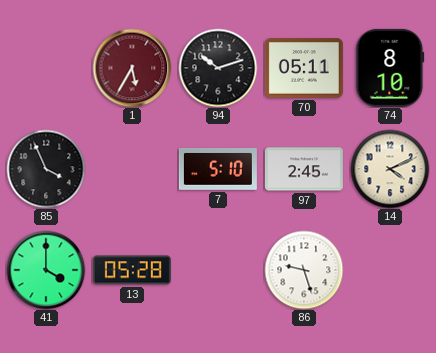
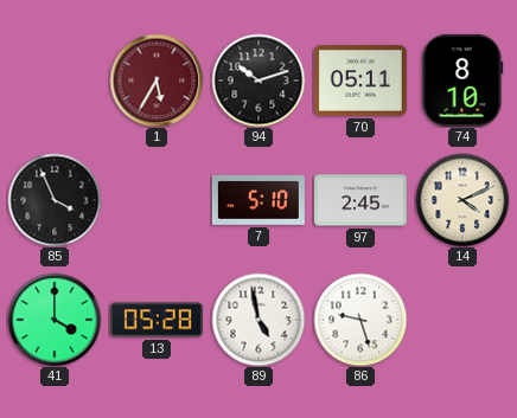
89: none -> 4:58
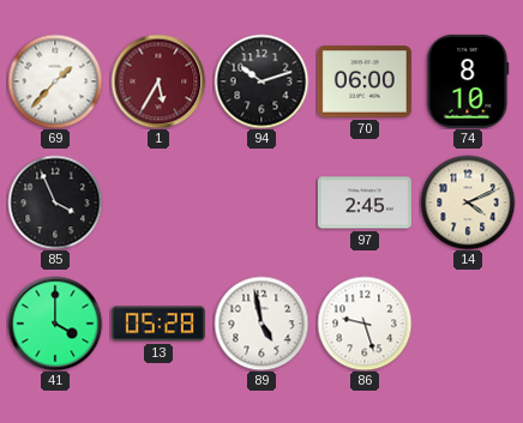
69: none -> 1:37
70: 05:11 -> 06:00
7: 5:10 -> none
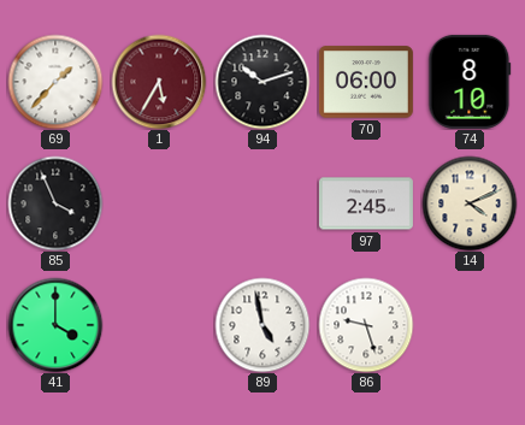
13: 05:28 -> none
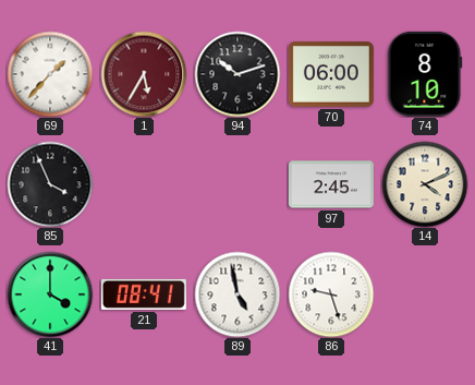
21: none -> 08:41
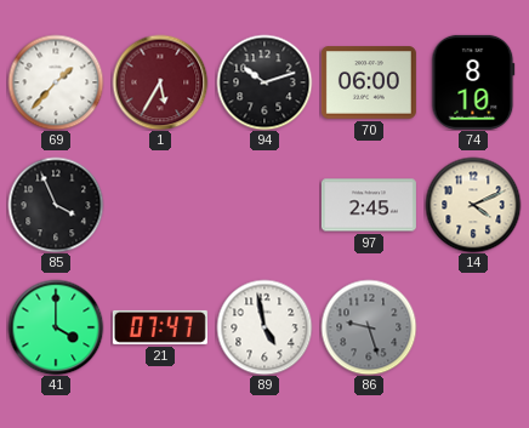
21: 08:41 -> 07:47
86 dial: white -> grey
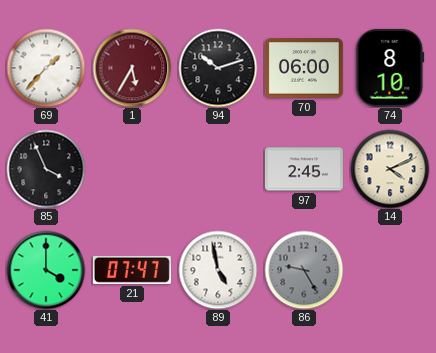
86: 9:27 -> 9:25
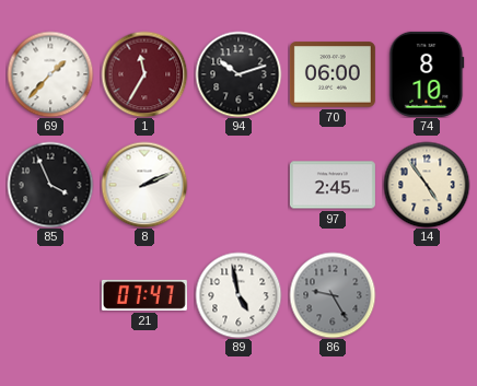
1: 5:35 -> 11:35
8: none -> 2:11
14: 4:11 -> 4:54
41: 4:00 -> none
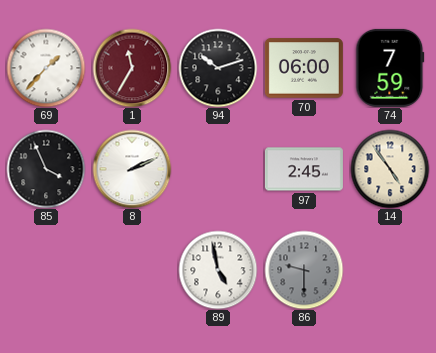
74: 8:10 -> 7:59
21: 07:47 -> none
86: 9:25 -> 9:30
